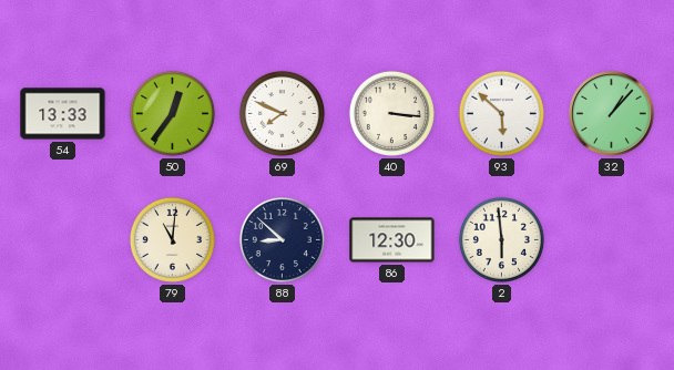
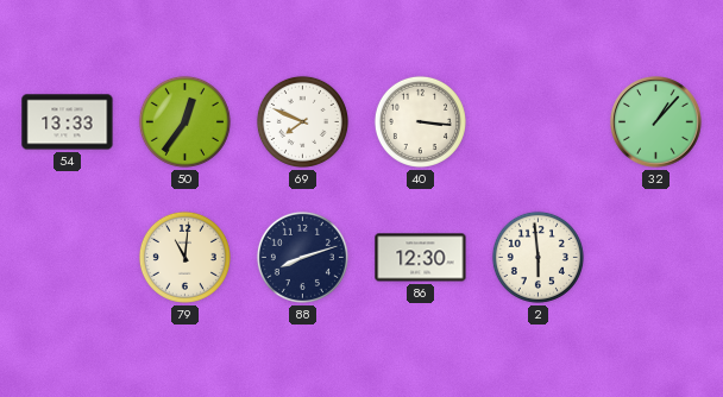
93: 5:52 -> none
88: 8:52 -> 8:12
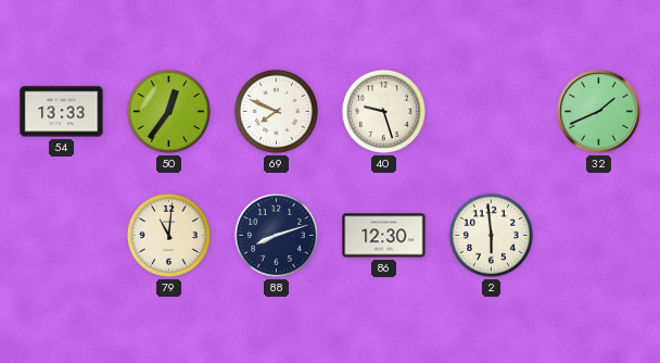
40: 3:16 -> 9:27
32: 1:07 -> 1:41
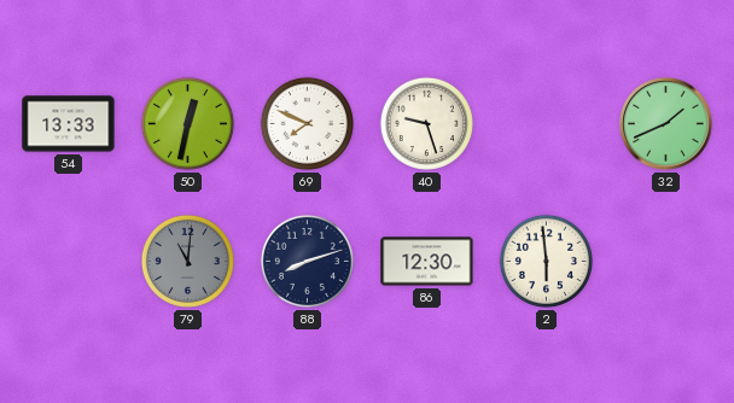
50: 12:36 -> 12:32
79 dial: cream -> grey
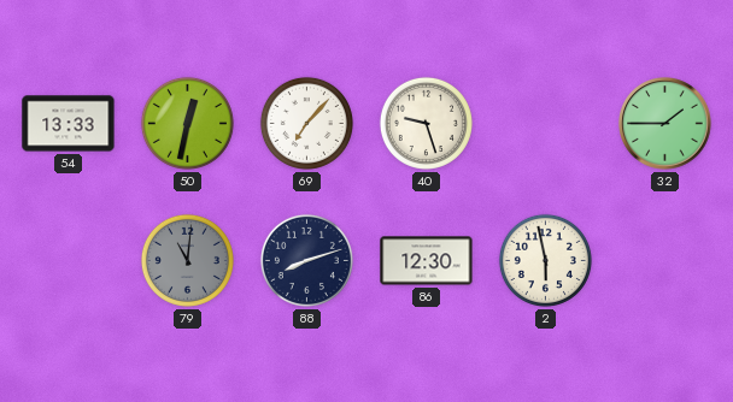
69: 7:49 -> 7:07
32: 1:41 -> 1:45
2: 5:59 -> 5:58
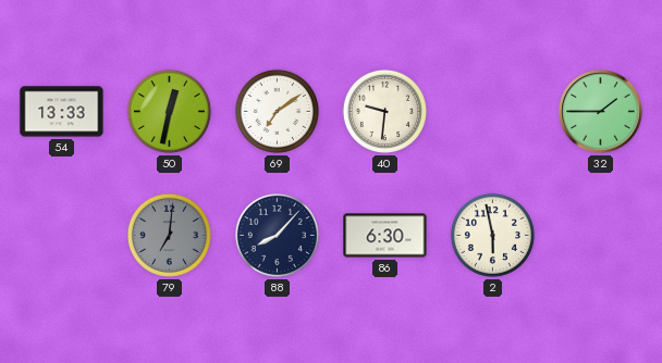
69: 7:07 -> 7:09
40: 9:27 -> 9:31
79: 11:01 -> 7:01
88: 8:12 -> 8:07
86: 12:30 -> 6:30
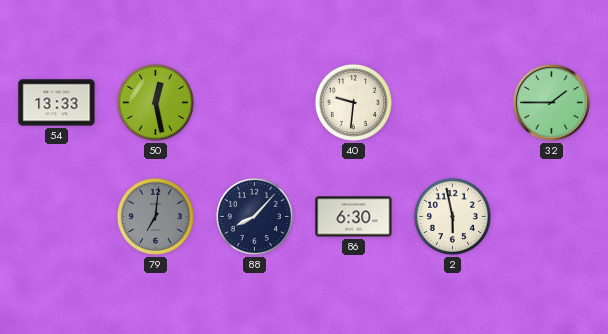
50: 12:32 -> 12:28
69: 7:09 -> none
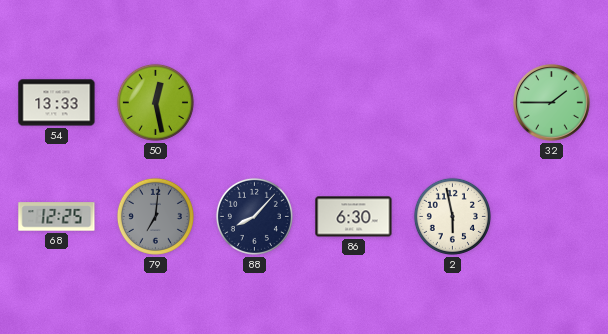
40: 9:31 -> none
68: none -> 12:25
